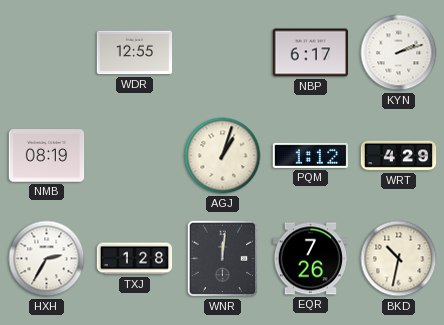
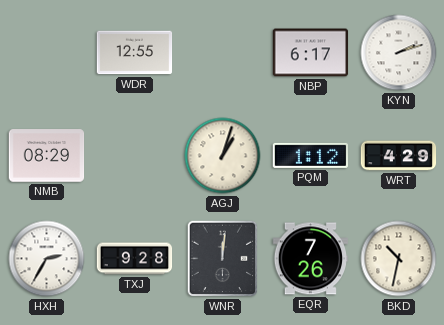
NMB: 08:19 -> 08:29
TXJ: 1:28 -> 9:28
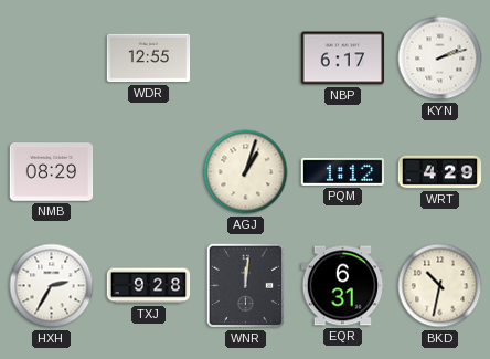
EQR: 7:26 -> 6:31
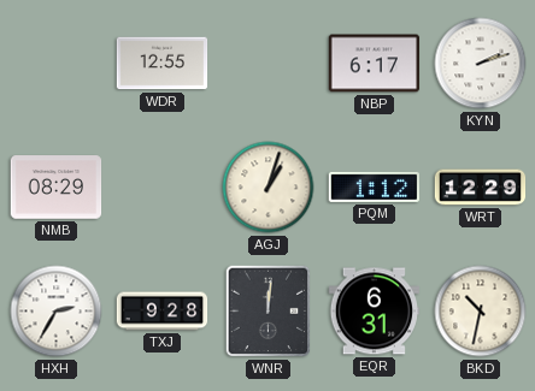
WRT: 4:29 -> 12:29
